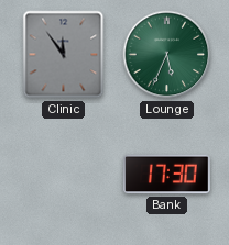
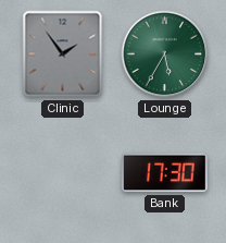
Clinic: 11:54 -> 1:54
Lounge: 5:34 -> 5:35
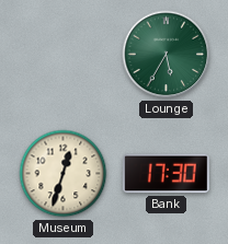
Clinic: 1:54 -> none
Museum: none -> 12:33
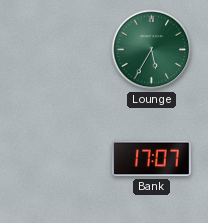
Museum: 12:33 -> none
Bank: 17:30 -> 17:07
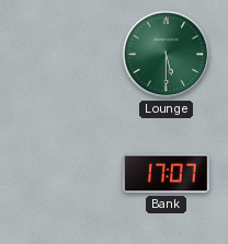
Lounge: 5:35 -> 5:30
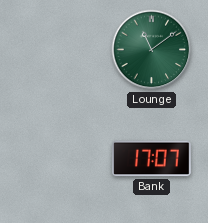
Lounge: 5:30 -> 11:09
